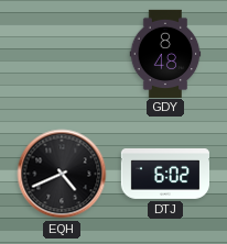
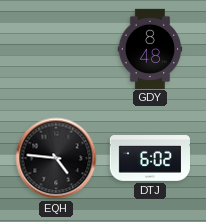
EQH: 4:41 -> 4:46
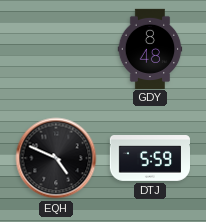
EQH: 4:46 -> 4:49
DTJ: 6:02 -> 5:59
